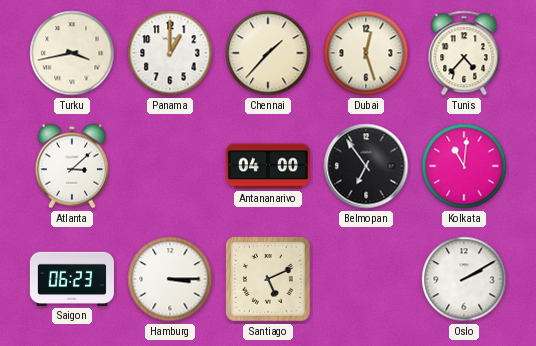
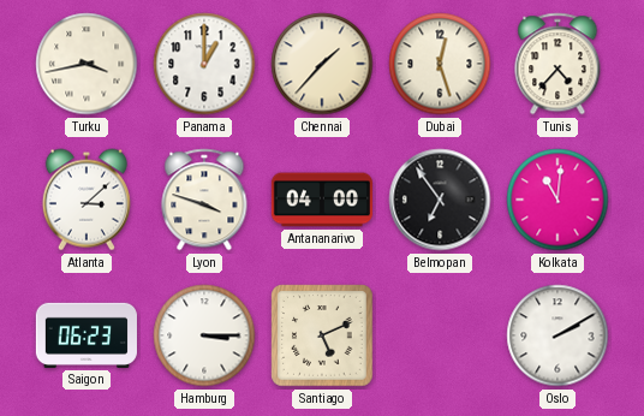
Lyon: none -> 3:48
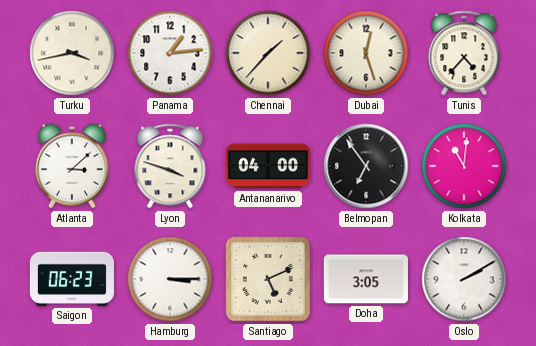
Panama: 1:00 -> 1:14
Doha: none -> 3:05
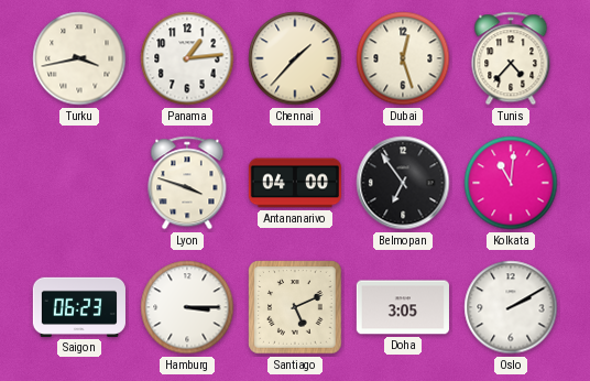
Atlanta: 3:08 -> none
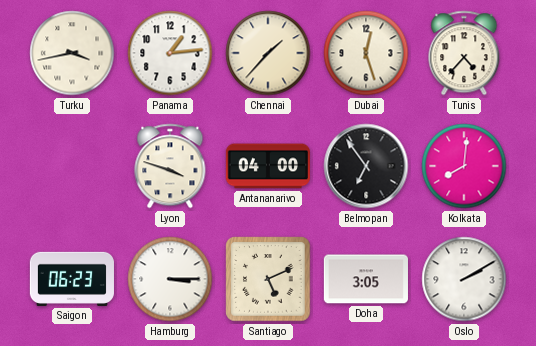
Kolkata: 11:01 -> 8:01
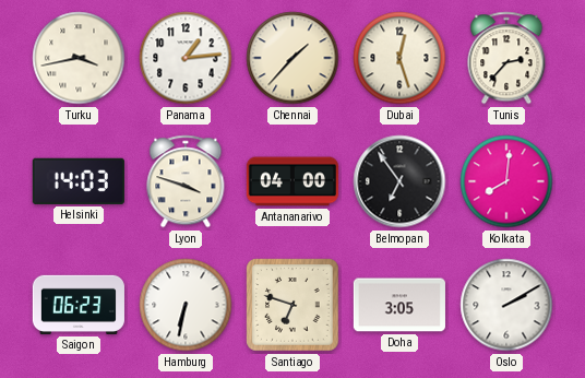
Tunis: 4:37 -> 2:37
Helsinki: none -> 14:03
Hamburg: 3:15 -> 6:32
Santiago: 5:11 -> 6:48
